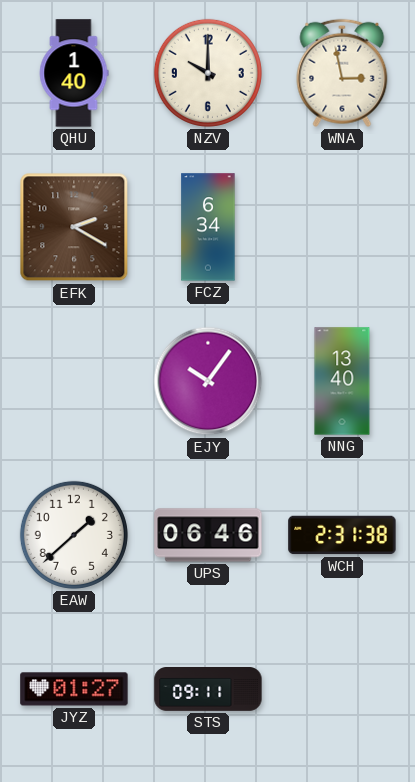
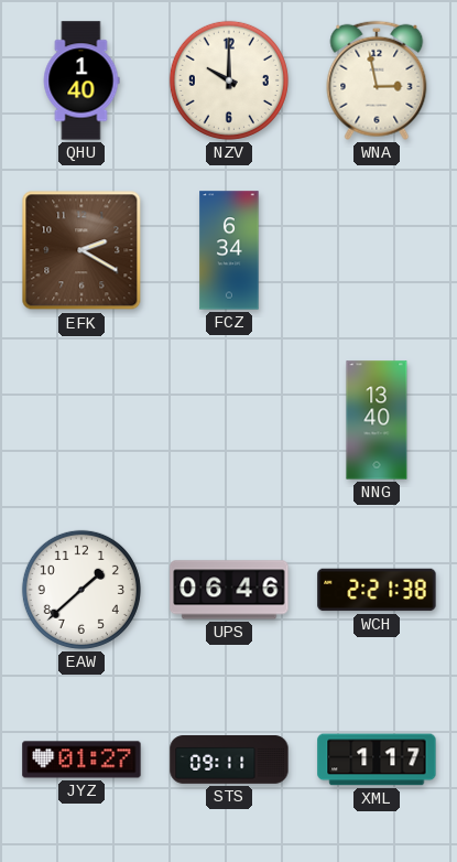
EJY: 10:06 -> none
WCH: 2:31 -> 2:21
XML: none -> 1:17
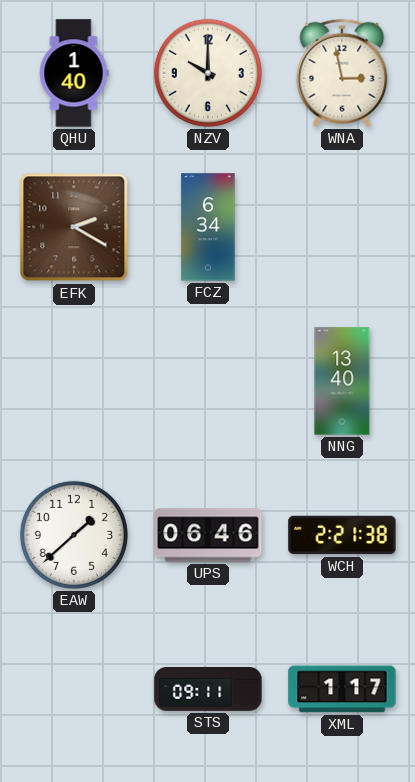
JYZ: 01:27 -> none
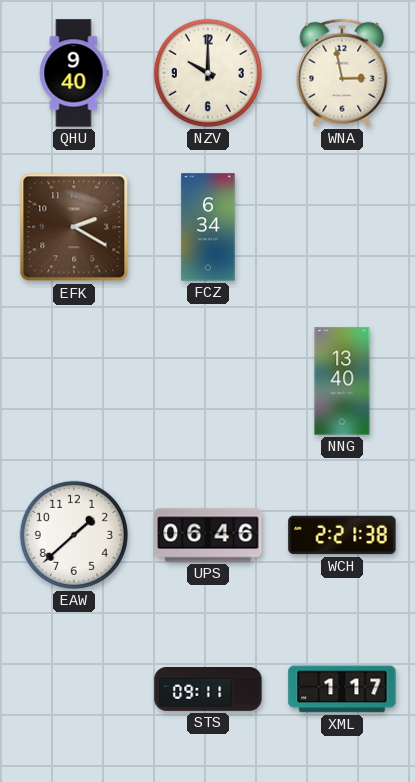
QHU: 1:40 -> 9:40
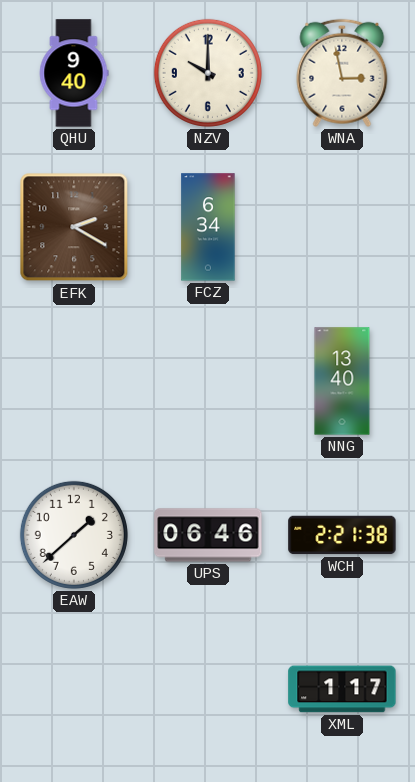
STS: 09:11 -> none
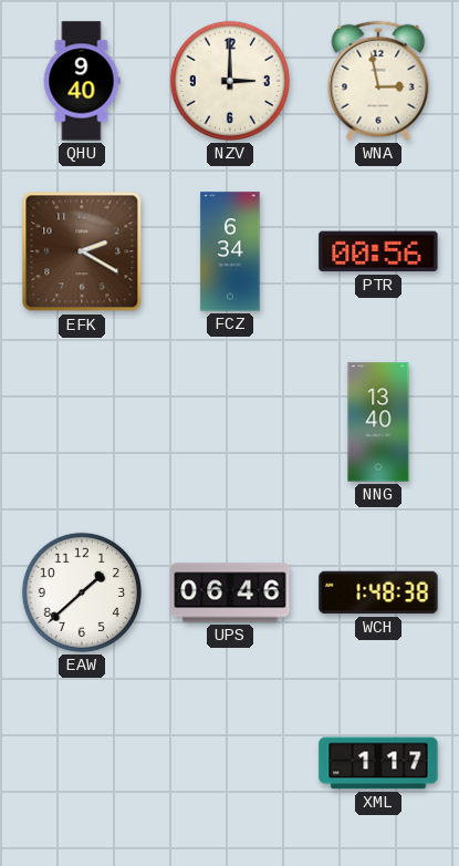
NZV: 10:00 -> 3:00
PTR: none -> 00:56
WCH: 2:21 -> 1:48
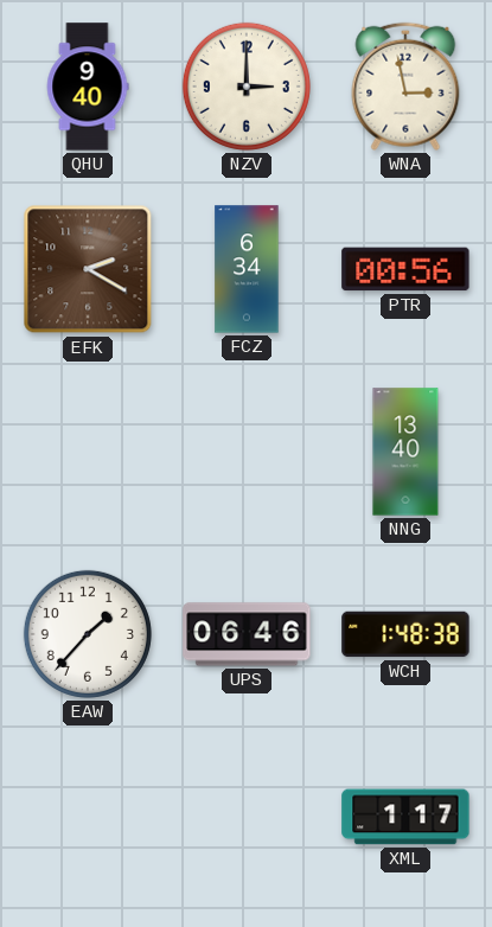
EAW: 1:38 -> 1:37
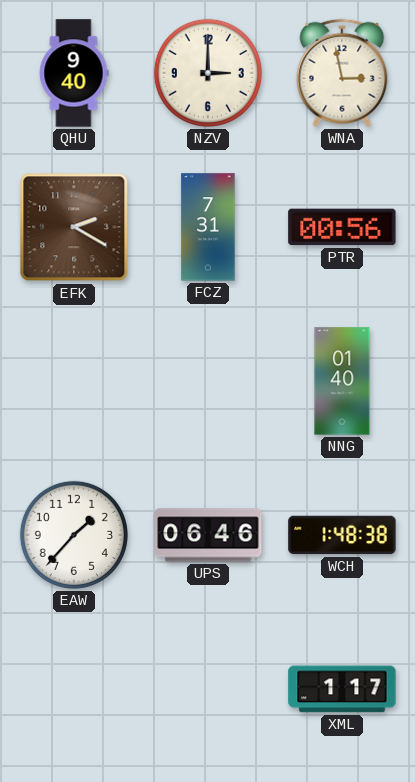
FCZ: 6:34 -> 7:31
NNG: 13:40 -> 01:40
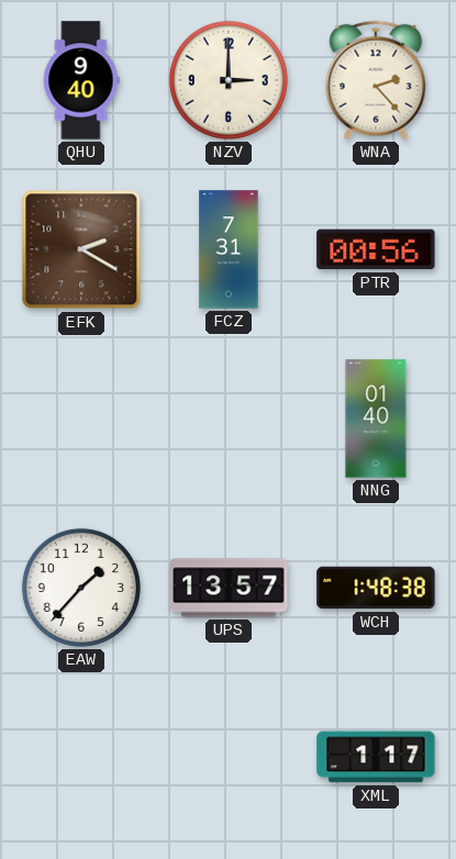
WNA: 2:58 -> 2:23
UPS: 06:46 -> 13:57
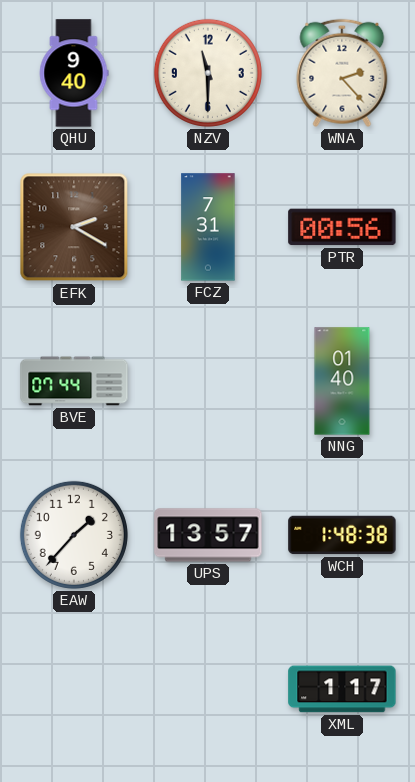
NZV: 3:00 -> 11:30
BVE: none -> 07:44
